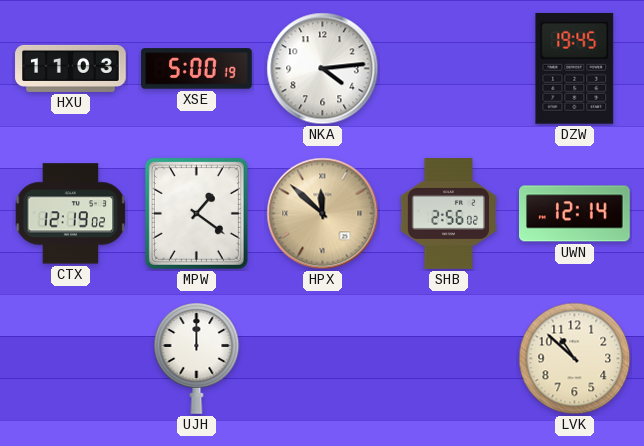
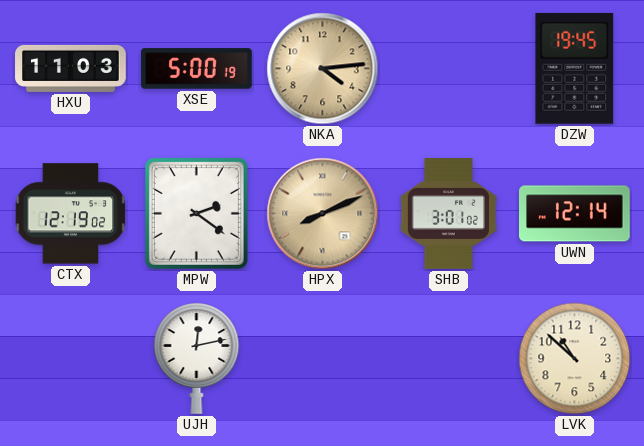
NKA dial: white -> champagne
MPW: 1:21 -> 2:21
HPX: 11:52 -> 8:11
SHB: 2:56 -> 3:01
UJH: 12:00 -> 12:13
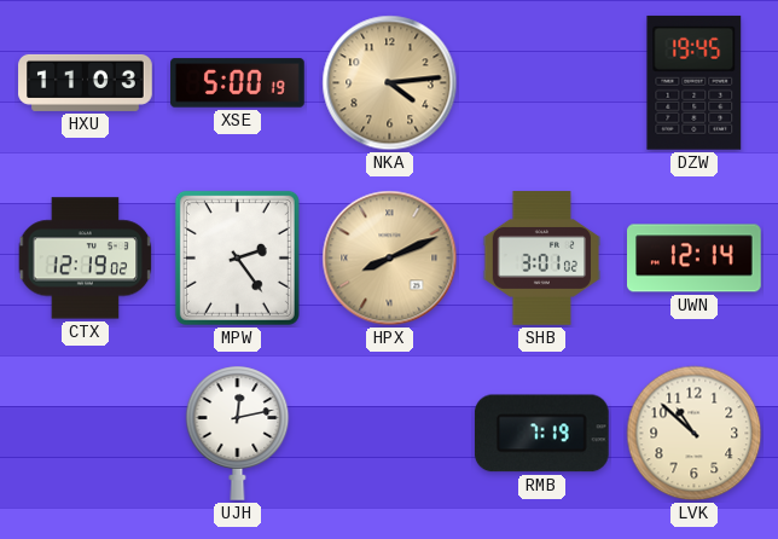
MPW: 2:21 -> 2:24
RMB: none -> 7:19
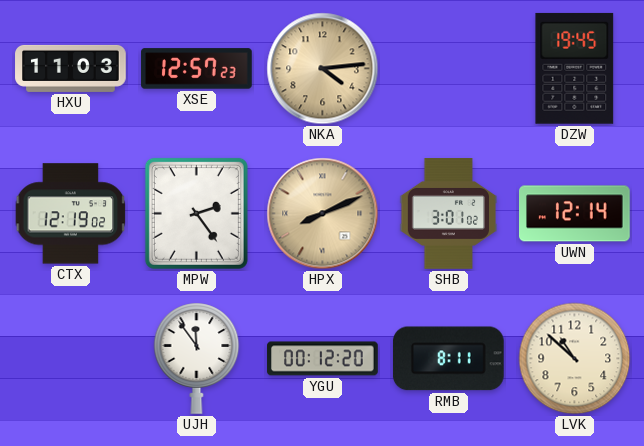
XSE: 5:00 -> 12:57
UJH: 12:13 -> 11:54
YGU: none -> 00:12
RMB: 7:19 -> 8:11
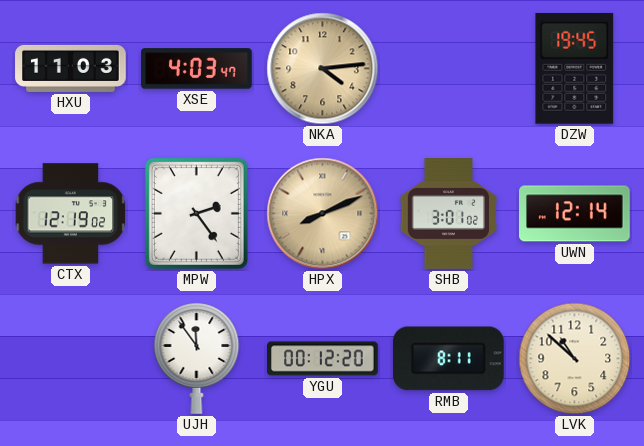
XSE: 12:57 -> 4:03
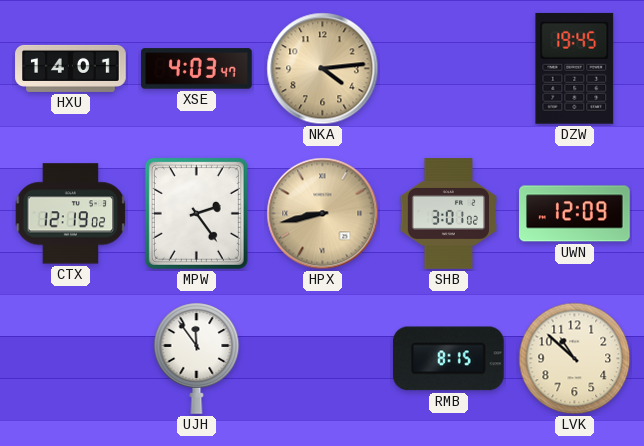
HXU: 11:03 -> 14:01
HPX: 8:11 -> 8:43
UWN: 12:14 -> 12:09
YGU: 00:12 -> none
RMB: 8:11 -> 8:15
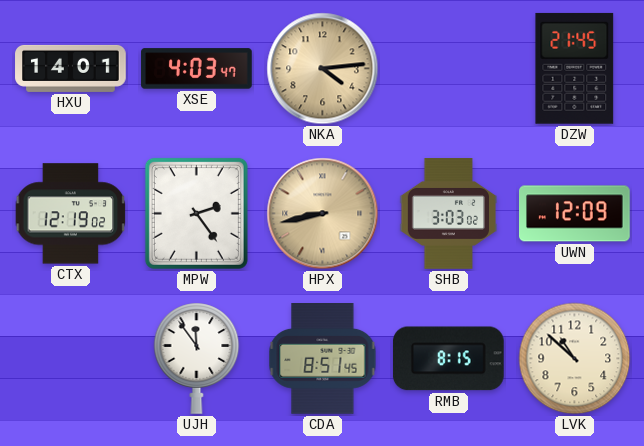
DZW: 19:45 -> 21:45
SHB: 3:01 -> 3:03
CDA: none -> 8:51
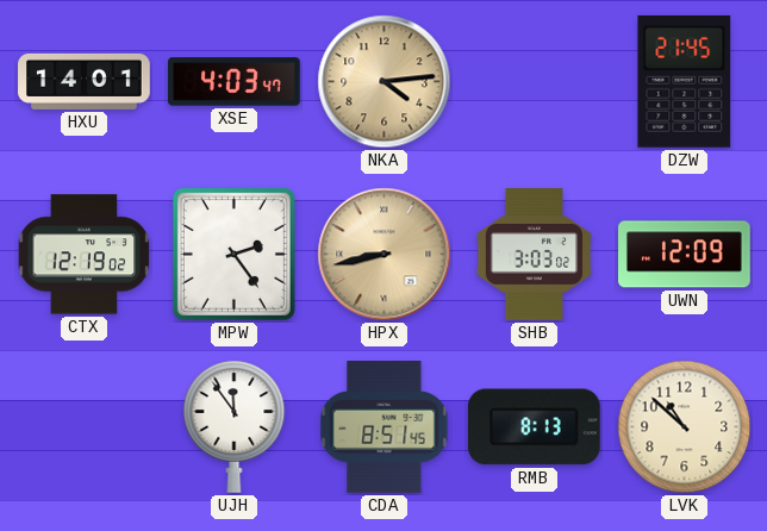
RMB: 8:15 -> 8:13
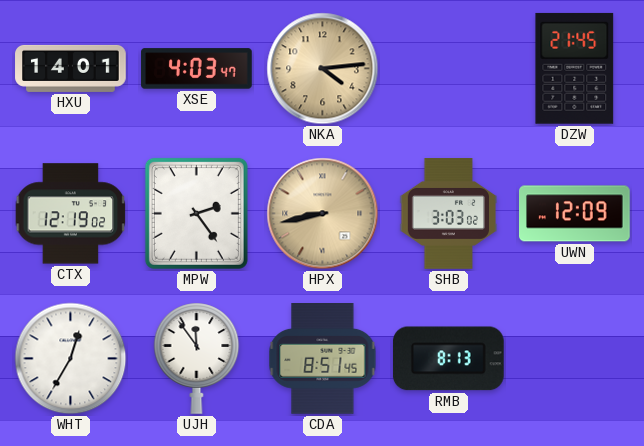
WHT: none -> 12:35
LVK: 10:52 -> none
